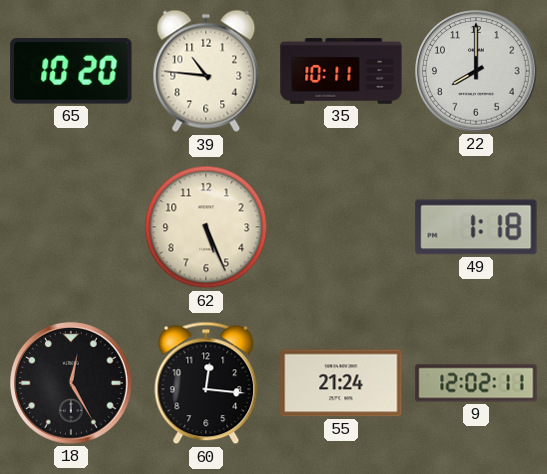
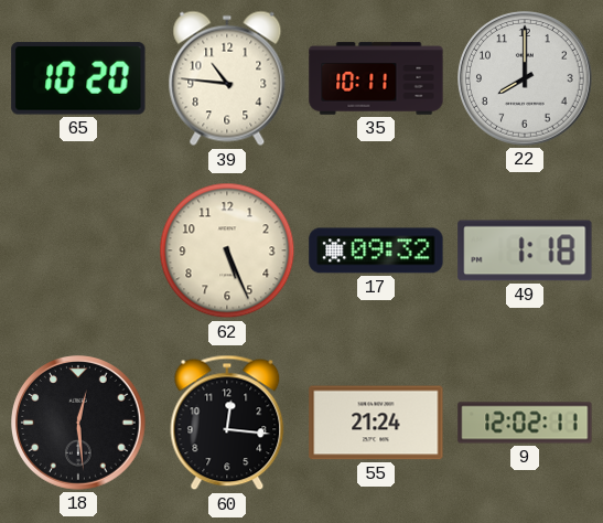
17: none -> 09:32
18: 12:25 -> 12:29
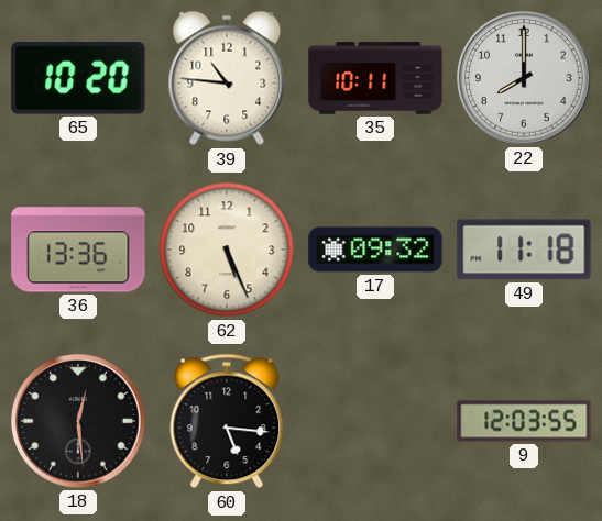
36: none -> 13:36
49: 1:18 -> 11:18
60: 12:16 -> 5:16
55: 21:24 -> none
9: 12:02 -> 12:03
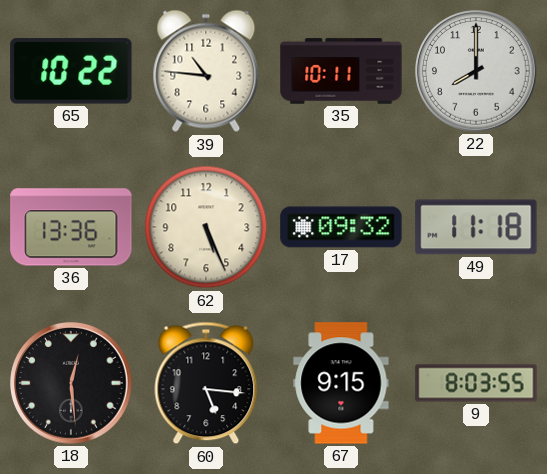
65: 10:20 -> 10:22
67: none -> 9:15
9: 12:03 -> 8:03
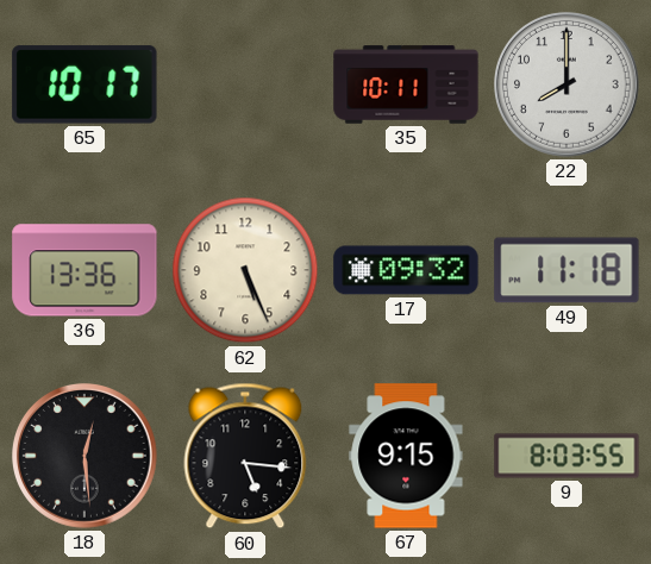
65: 10:22 -> 10:17
39: 10:46 -> none
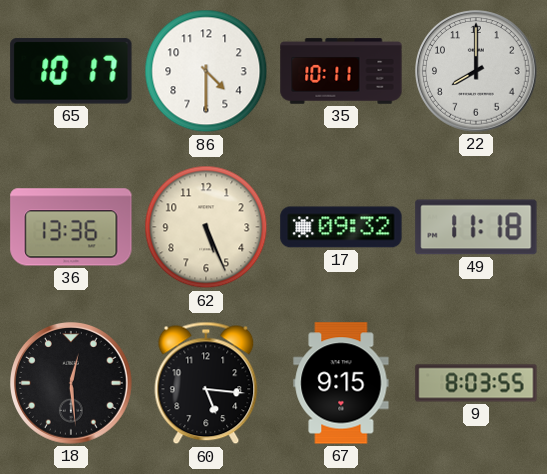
86: none -> 4:30
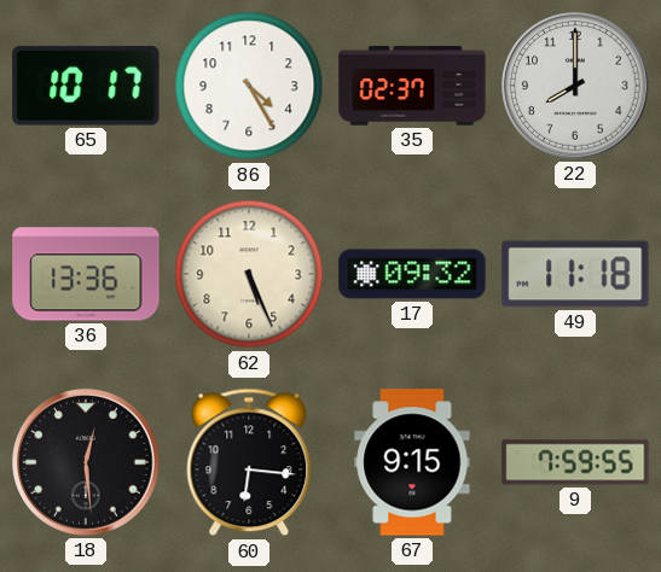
86: 4:30 -> 4:25
35: 10:11 -> 02:37
60: 5:16 -> 6:16
9: 8:03 -> 7:59
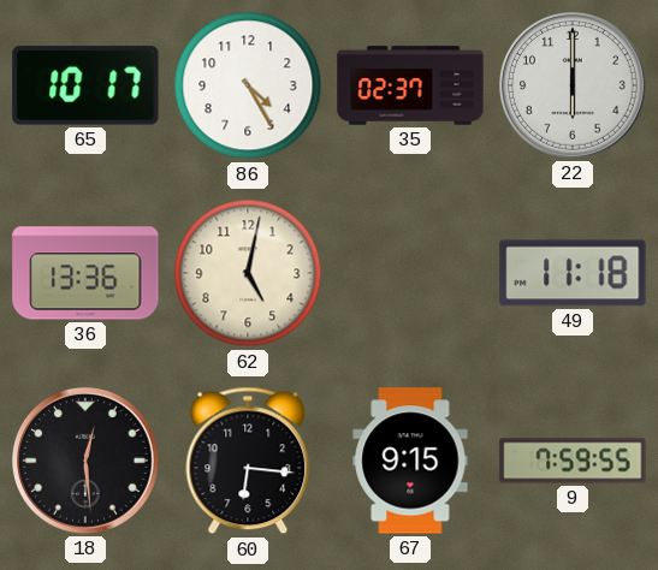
22: 8:00 -> 6:00
62: 5:26 -> 5:02
17: 09:32 -> none
